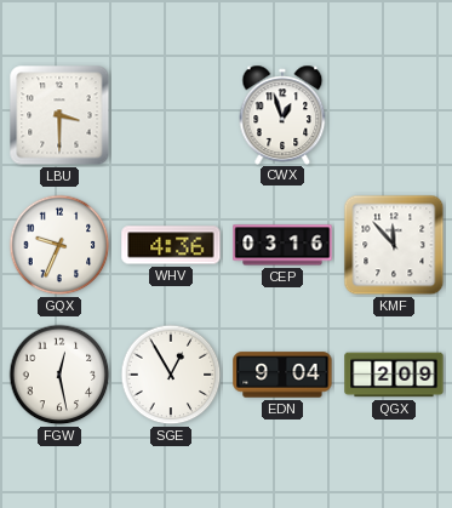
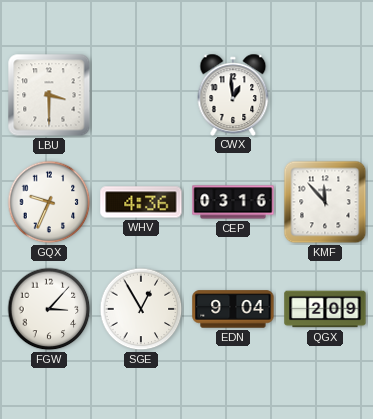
CWX: 12:57 -> 12:59
FGW: 12:28 -> 3:07
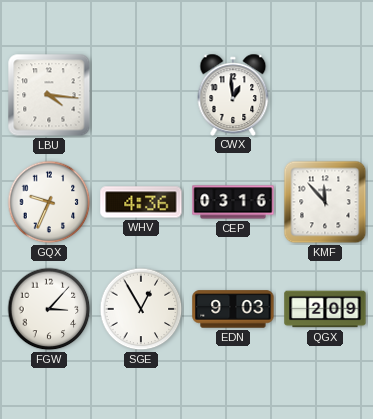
LBU: 3:30 -> 4:16
EDN: 9:04 -> 9:03
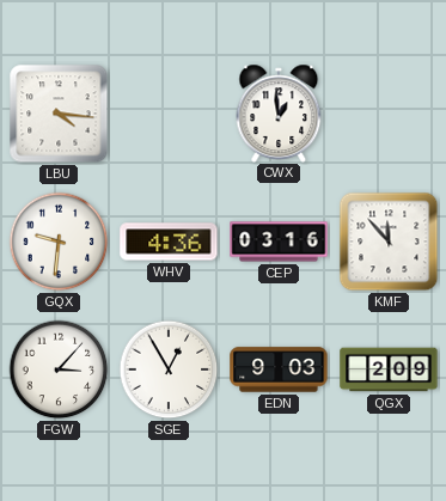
GQX: 9:34 -> 9:31
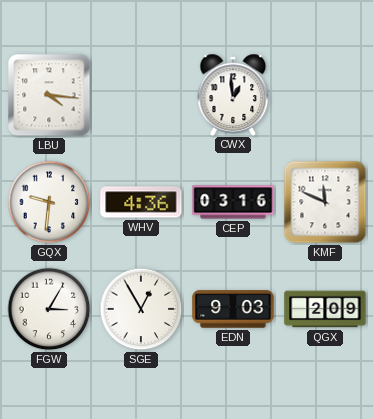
KMF: 11:53 -> 11:49
FGW: 3:07 -> 3:05
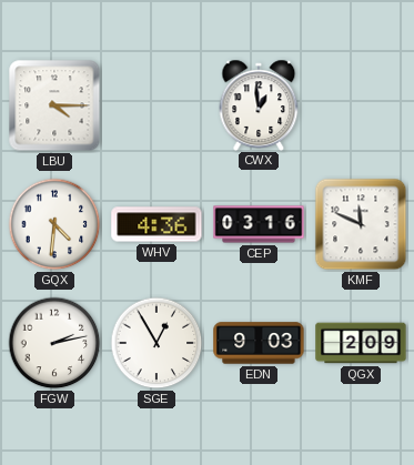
LBU: 4:16 -> 4:15
GQX: 9:31 -> 4:31
FGW: 3:05 -> 2:13
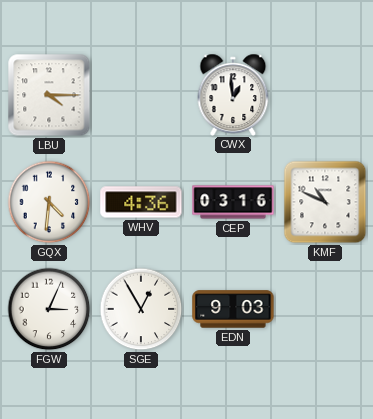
KMF: 11:49 -> 10:49
FGW: 2:13 -> 3:04
QGX: 2:09 -> none
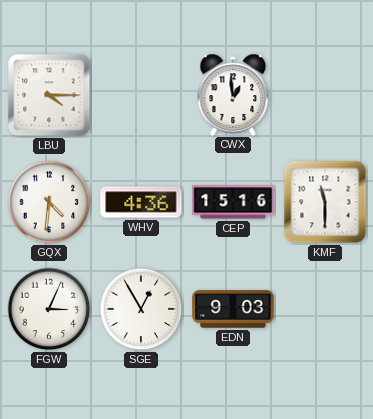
CEP: 03:16 -> 15:16
KMF: 10:49 -> 11:30
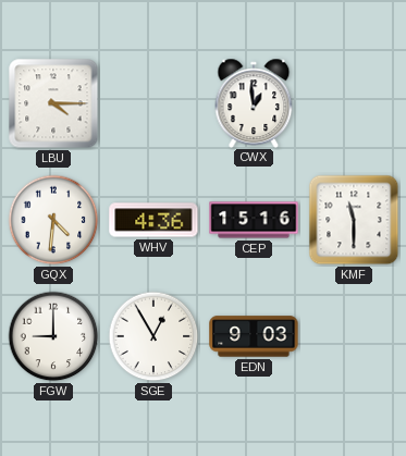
FGW: 3:04 -> 9:00
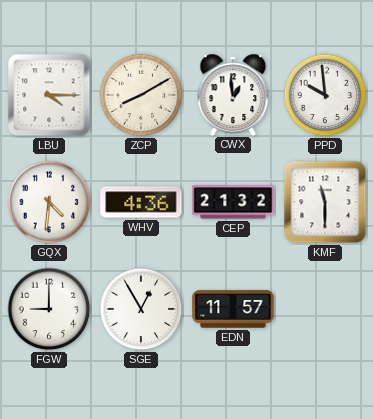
ZCP: none -> 8:10
PPD: none -> 9:59
CEP: 15:16 -> 21:32
EDN: 9:03 -> 11:57
